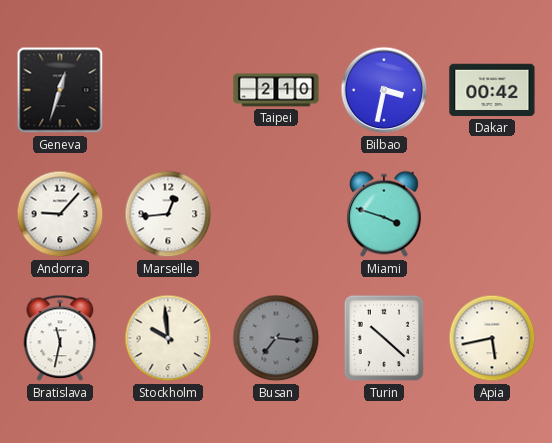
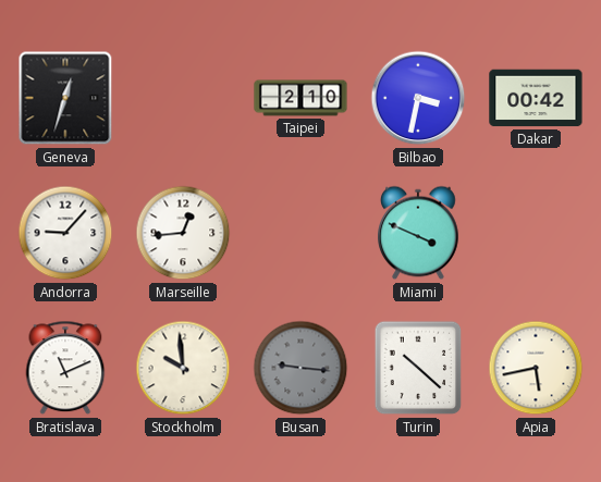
Miami: 3:48 -> 3:49
Bratislava: 11:32 -> 11:11
Busan: 7:16 -> 9:16
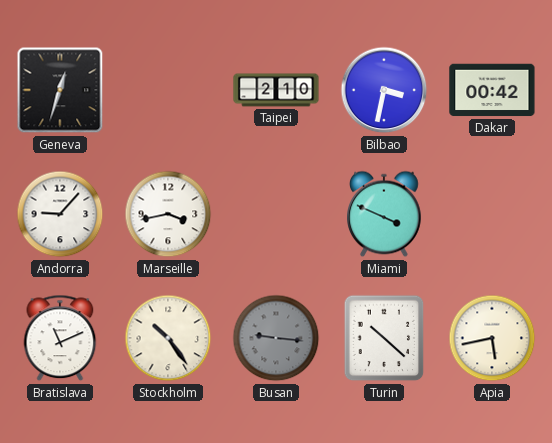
Marseille: 12:44 -> 3:43
Stockholm: 9:59 -> 10:24
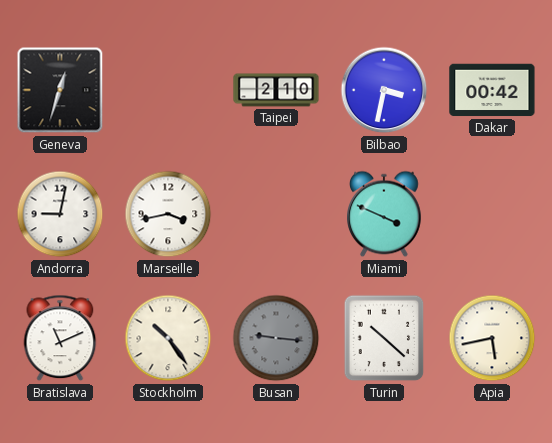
Andorra: 9:07 -> 9:02
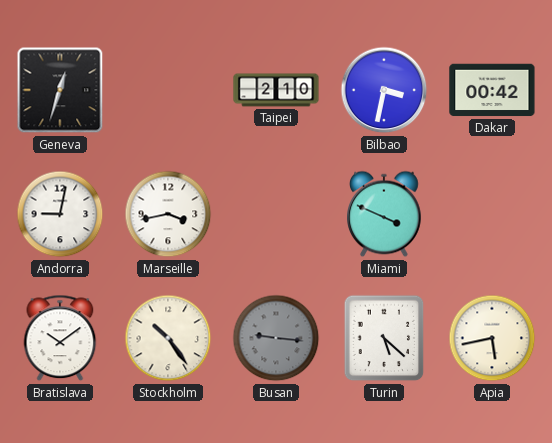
Bratislava: 11:11 -> 10:09
Turin: 10:22 -> 5:22
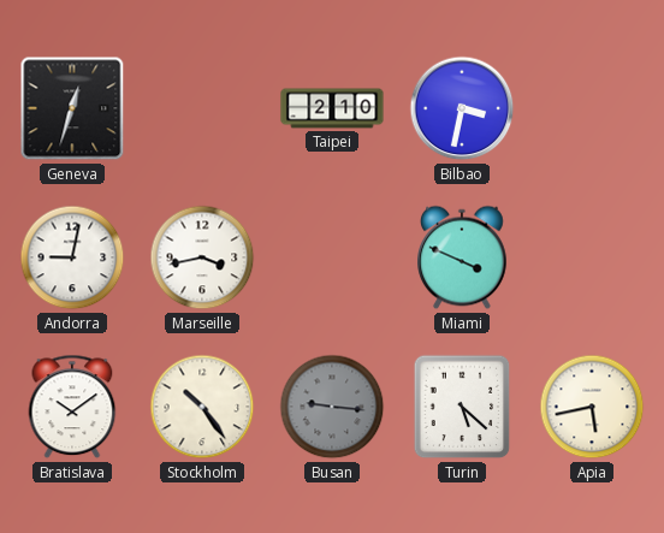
Dakar: 00:42 -> none
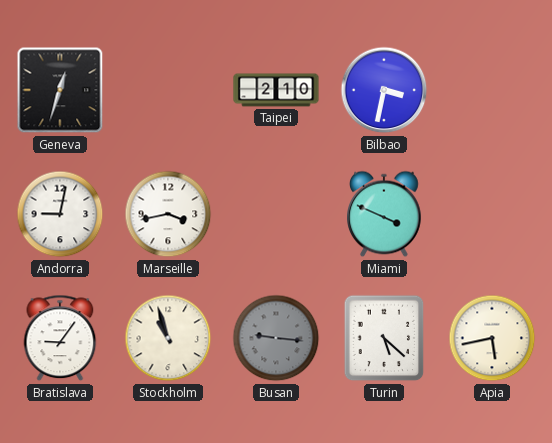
Bratislava: 10:09 -> 9:06
Stockholm: 10:24 -> 10:57
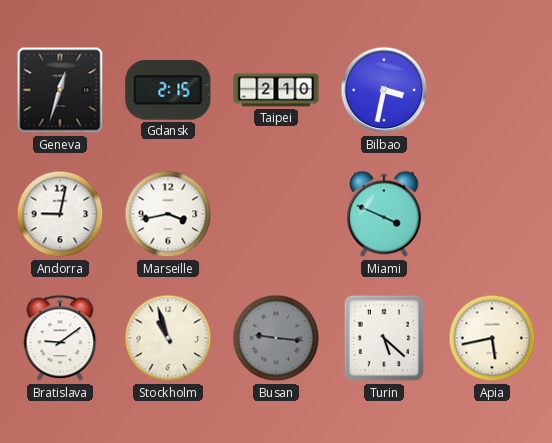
Gdansk: none -> 2:15
Bratislava: 9:06 -> 9:09
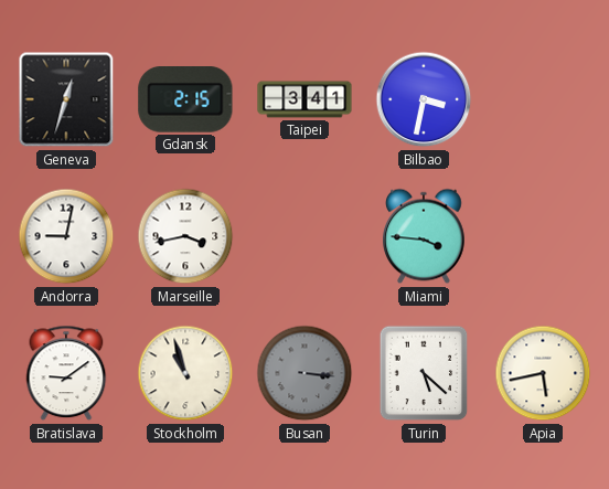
Taipei: 2:10 -> 3:41
Miami: 3:49 -> 3:46
Busan: 9:16 -> 3:16
